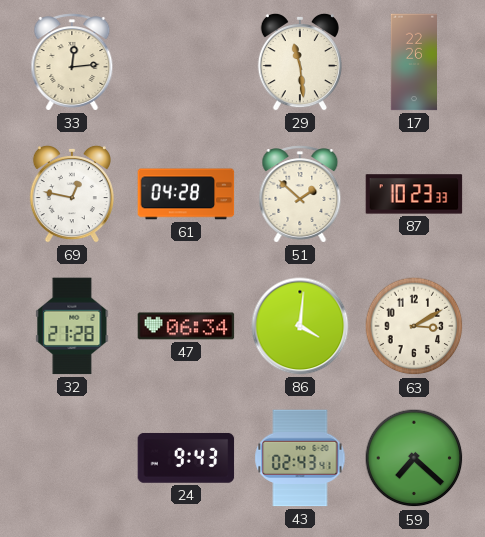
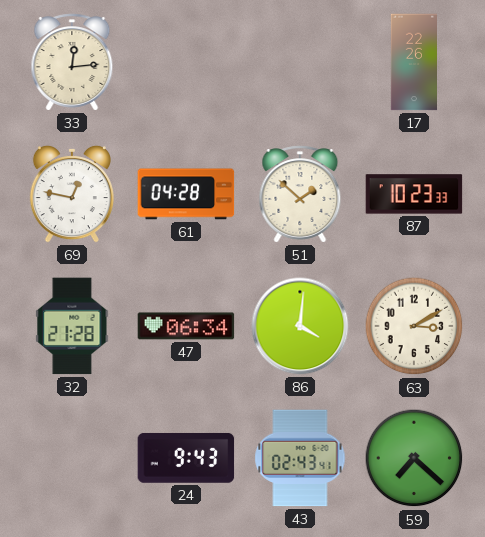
29: 11:29 -> none
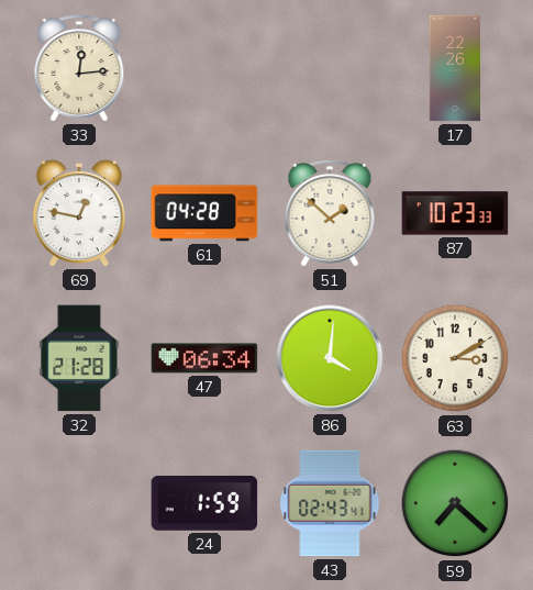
24: 9:43 -> 1:59
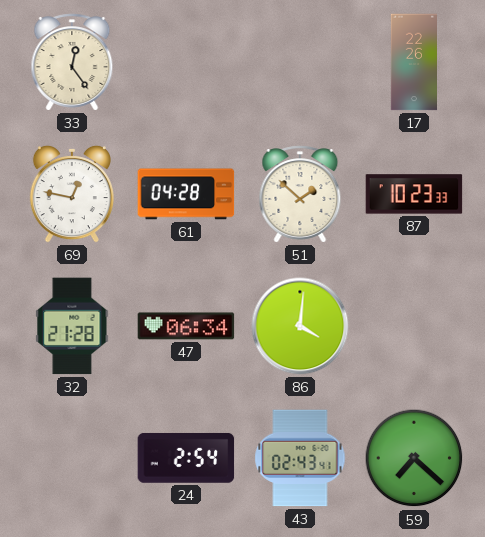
33: 12:14 -> 12:24
63: 3:10 -> none
24: 1:59 -> 2:54
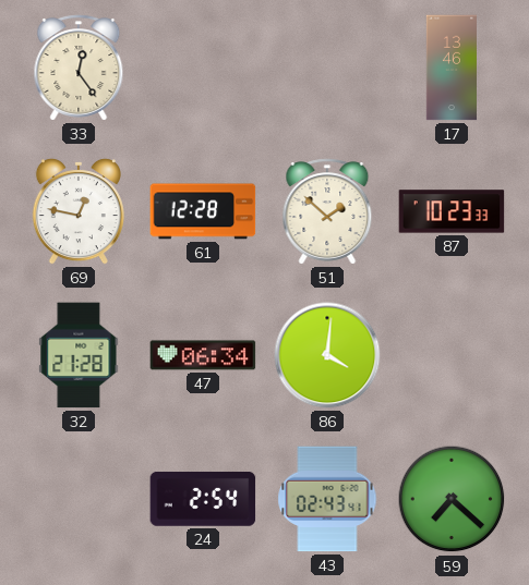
17: 22:26 -> 13:46
61: 04:28 -> 12:28
